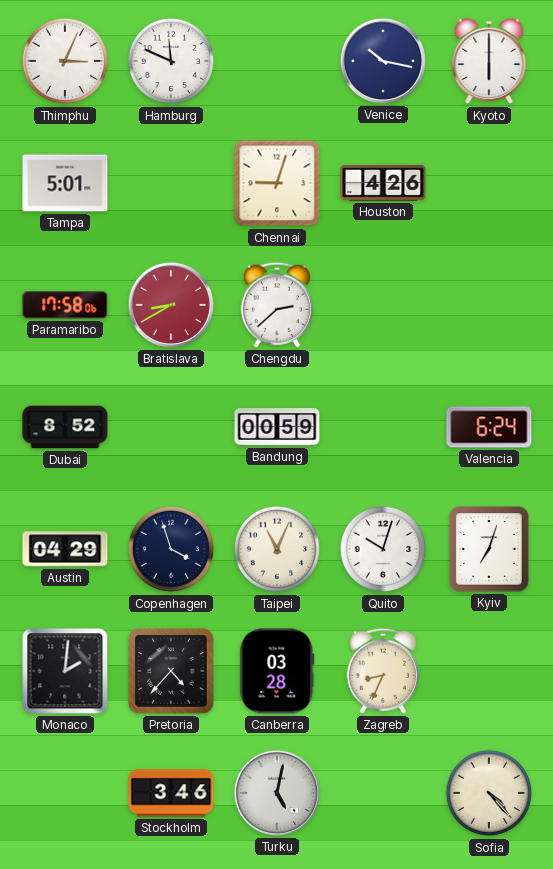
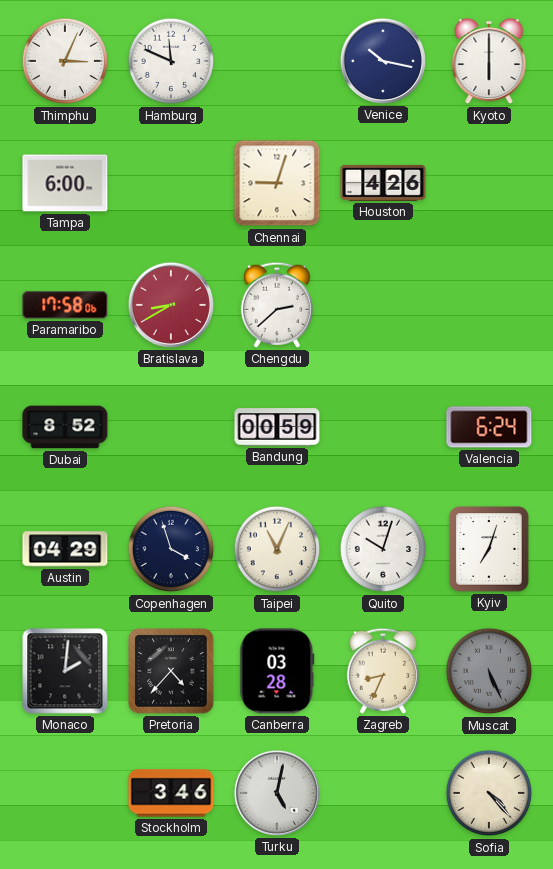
Tampa: 5:01 -> 6:00
Muscat: none -> 5:26
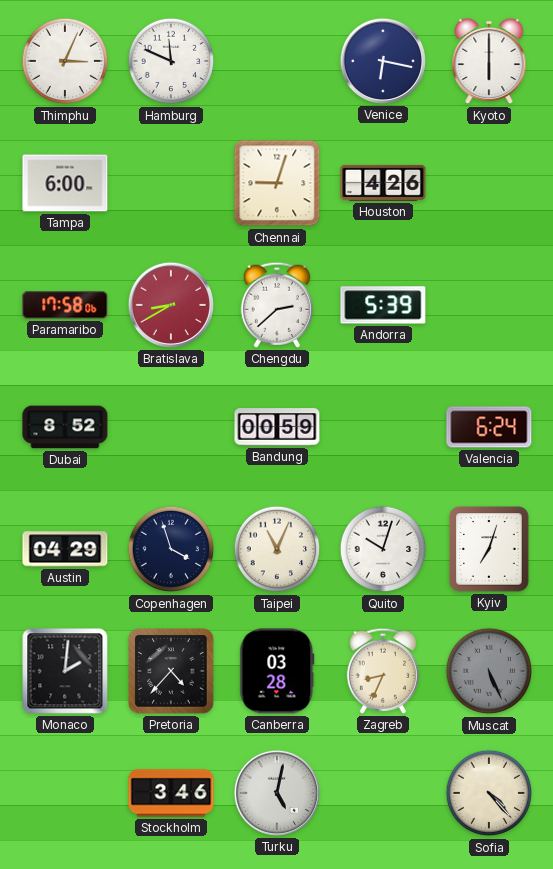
Venice: 10:17 -> 6:17
Andorra: none -> 5:39
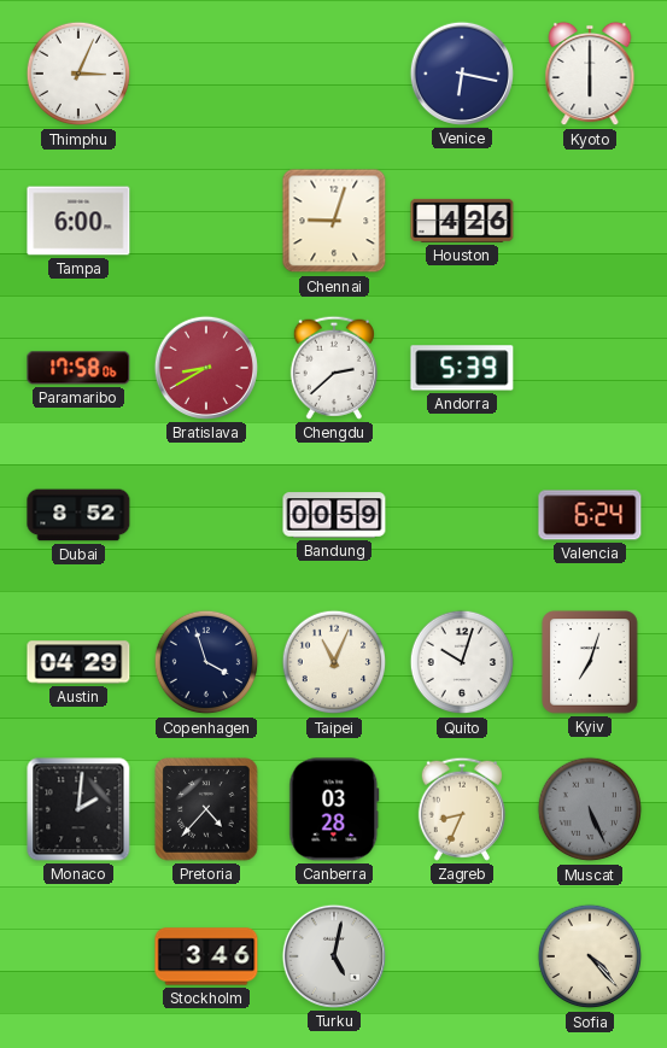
Hamburg: 11:49 -> none
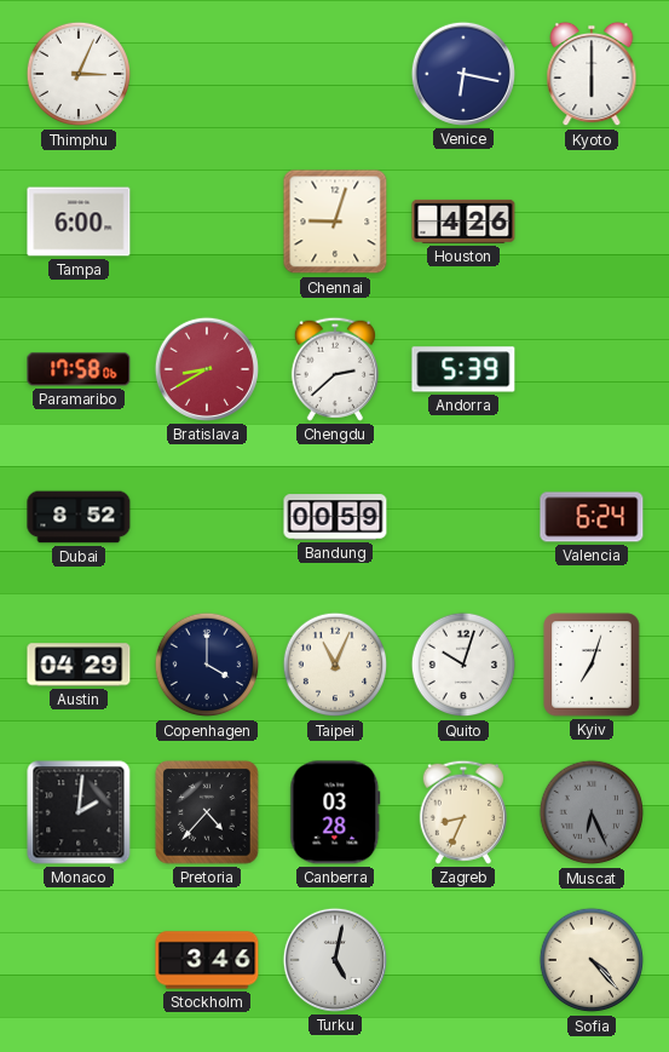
Copenhagen: 3:57 -> 4:00
Muscat: 5:26 -> 6:26
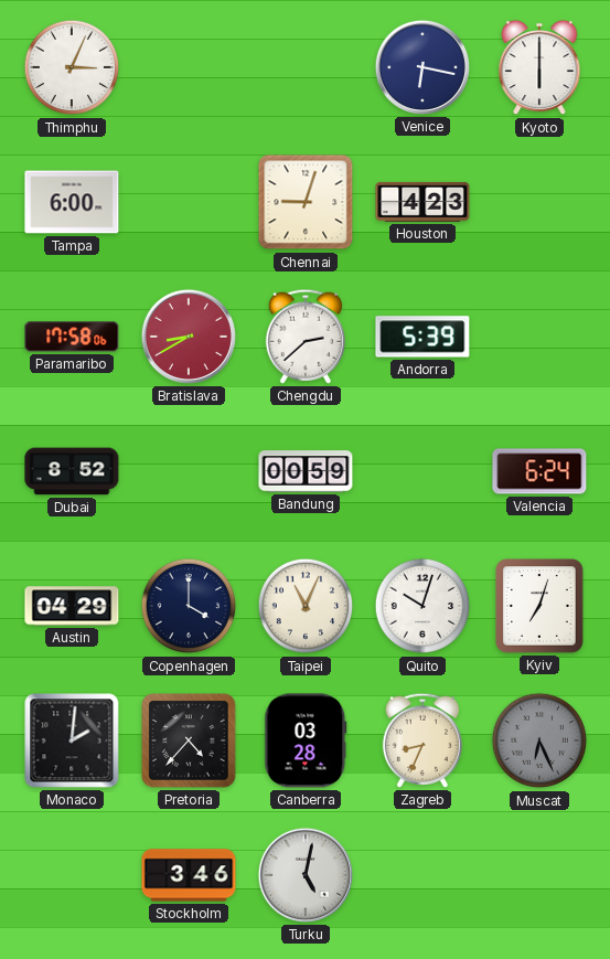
Houston: 4:26 -> 4:23
Sofia: 4:23 -> none
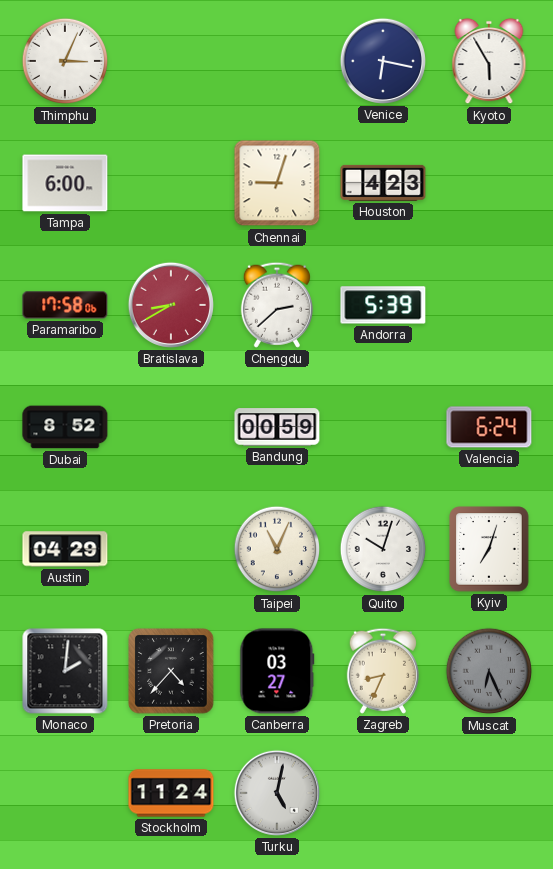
Kyoto: 6:00 -> 5:55
Copenhagen: 4:00 -> none
Canberra: 03:28 -> 03:27
Stockholm: 3:46 -> 11:24
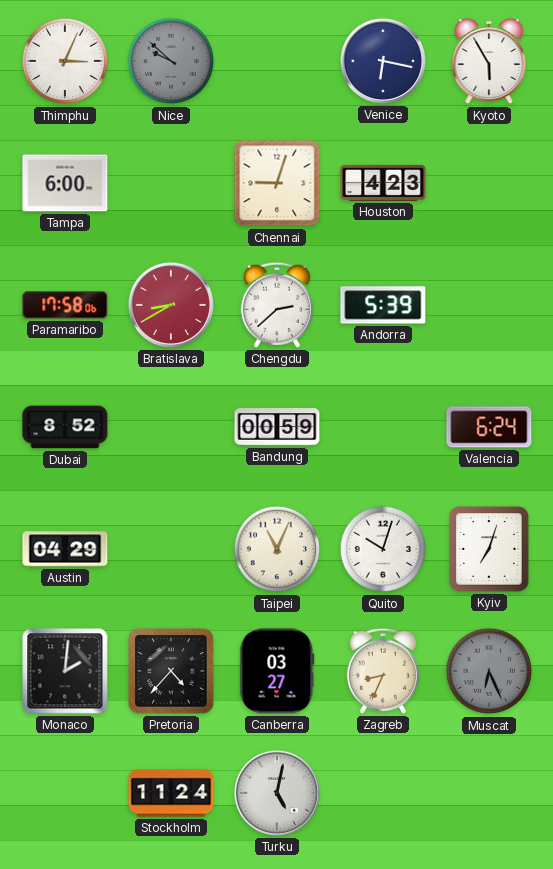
Nice: none -> 9:52
